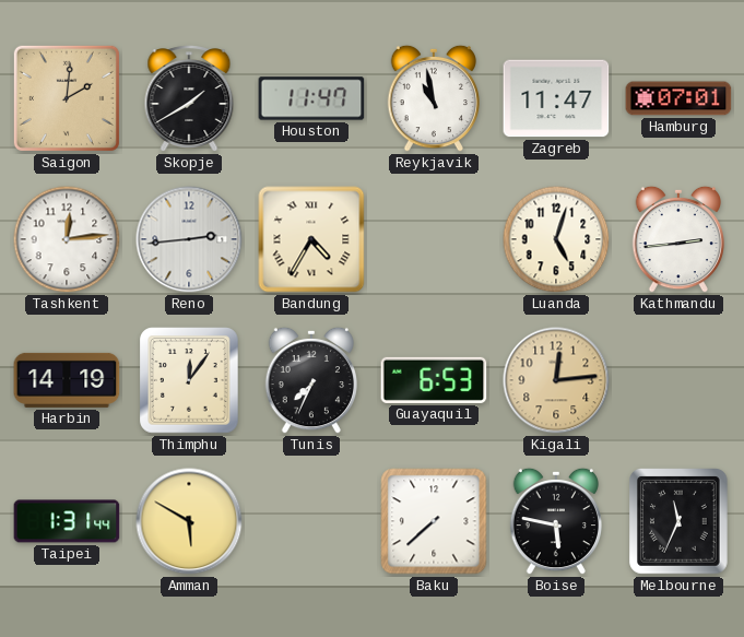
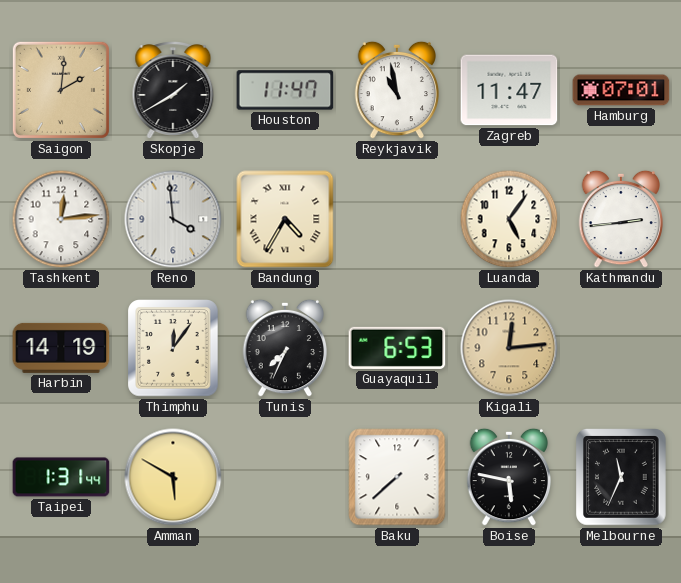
Reno: 2:44 -> 3:59
Luanda: 5:03 -> 5:06
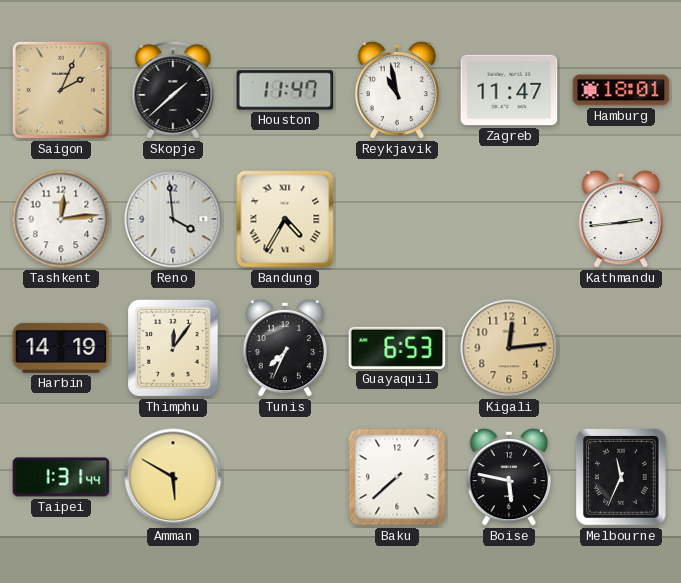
Saigon: 2:01 -> 2:04
Skopje: 1:40 -> 1:38
Hamburg: 07:01 -> 18:01
Luanda: 5:06 -> none
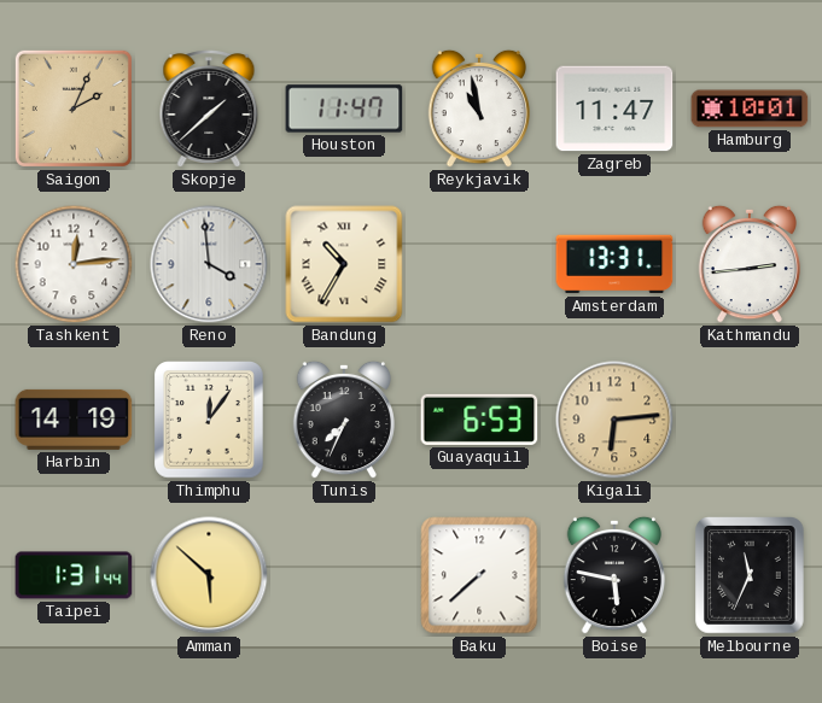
Hamburg: 18:01 -> 10:01
Bandung: 4:35 -> 10:35
Amsterdam: none -> 13:31
Kigali: 12:14 -> 6:14
Amman: 5:50 -> 5:52
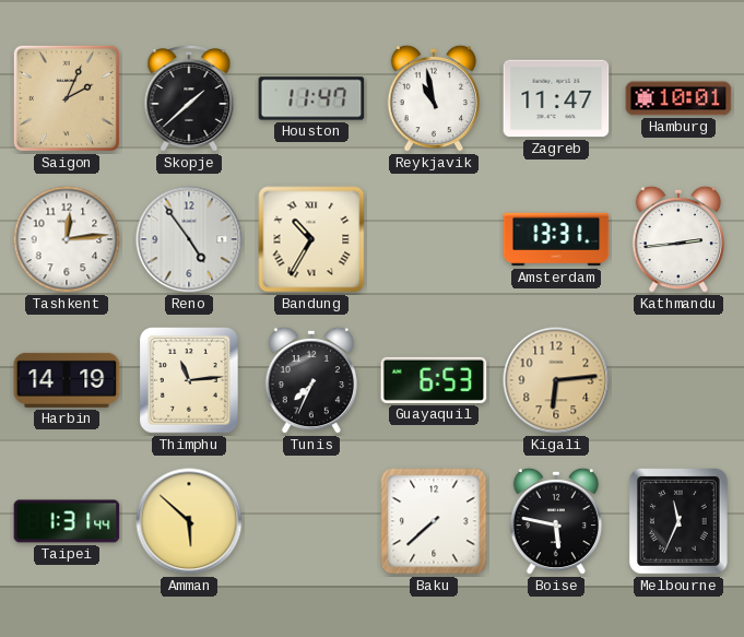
Reno: 3:59 -> 4:54
Thimphu: 12:06 -> 11:14
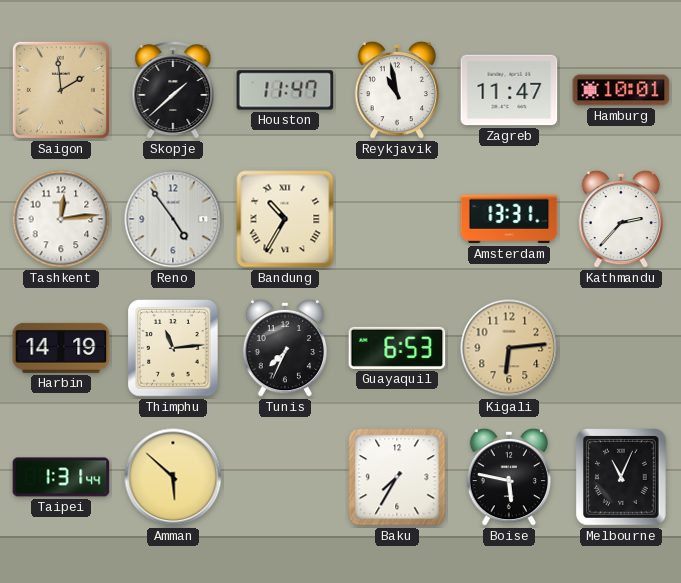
Saigon: 2:04 -> 1:59
Kathmandu: 2:44 -> 2:37
Baku: 7:38 -> 7:35
Melbourne: 11:34 -> 11:04
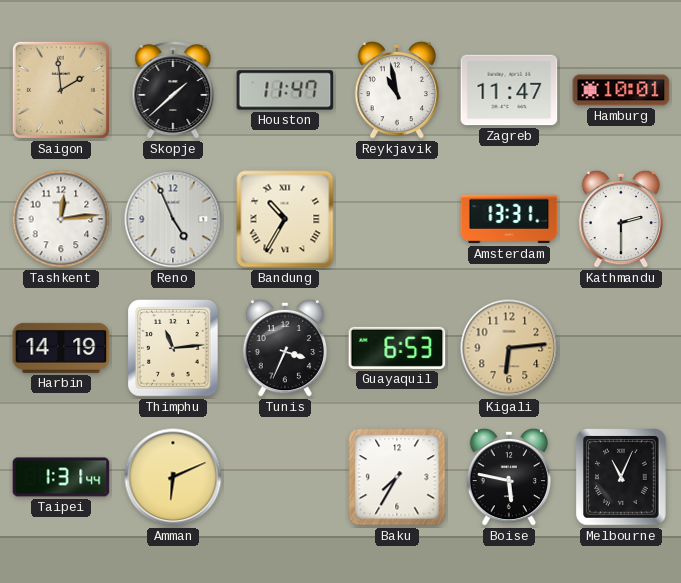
Reno: 4:54 -> 4:56
Kathmandu: 2:37 -> 2:30
Tunis: 7:34 -> 3:34
Amman: 5:52 -> 6:11
